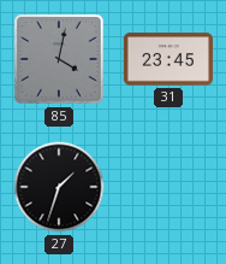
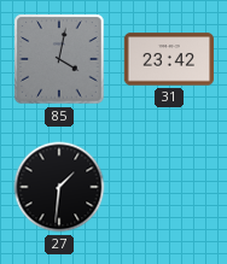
31: 23:45 -> 23:42
27: 1:33 -> 1:31
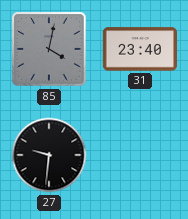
31: 23:42 -> 23:40
27: 1:31 -> 9:31
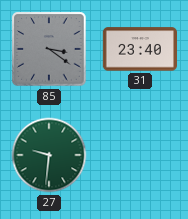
85: 4:02 -> 3:21
27 dial: black -> green
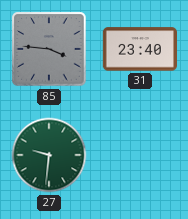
85: 3:21 -> 3:46
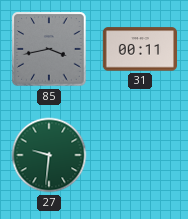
85: 3:46 -> 3:43
31: 23:40 -> 00:11
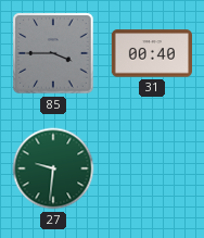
85: 3:43 -> 3:45
31: 00:11 -> 00:40
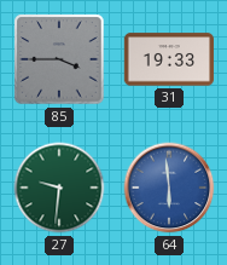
31: 00:40 -> 19:33
64: none -> 5:59
